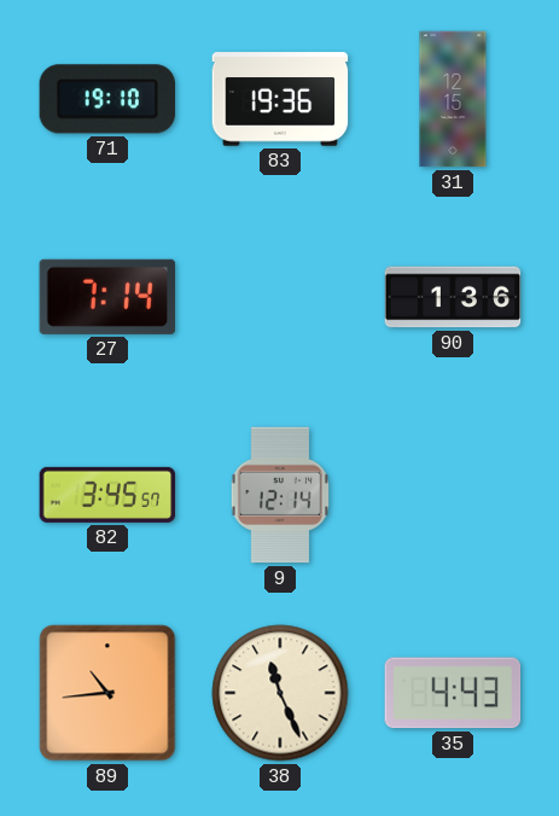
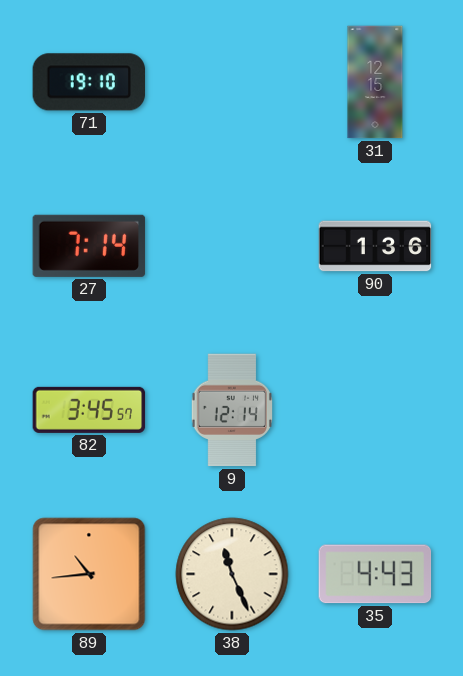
83: 19:36 -> none
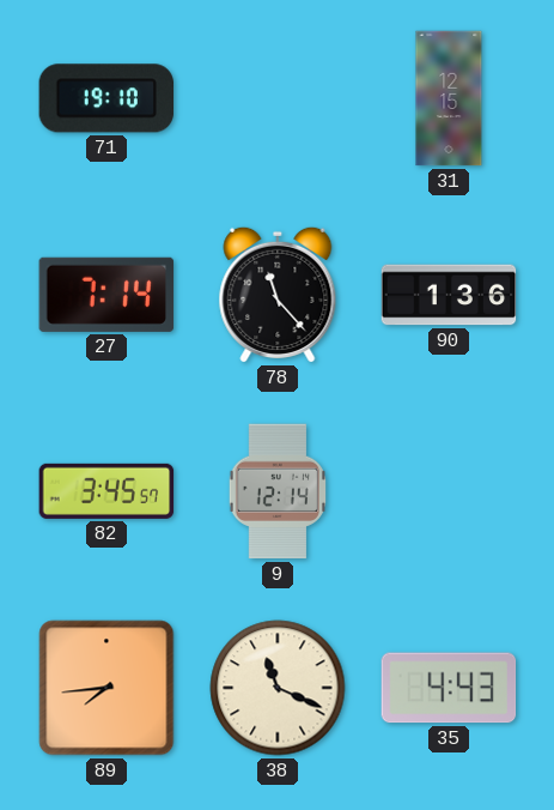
78: none -> 11:23
89: 10:44 -> 7:44
38: 11:26 -> 11:19
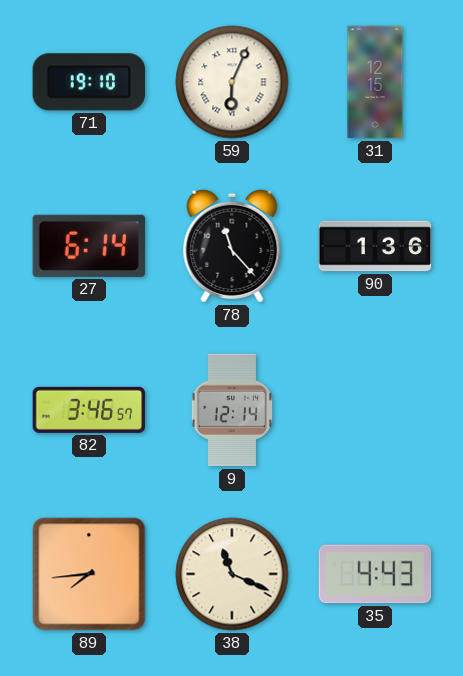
59: none -> 6:04
27: 7:14 -> 6:14
82: 3:45 -> 3:46
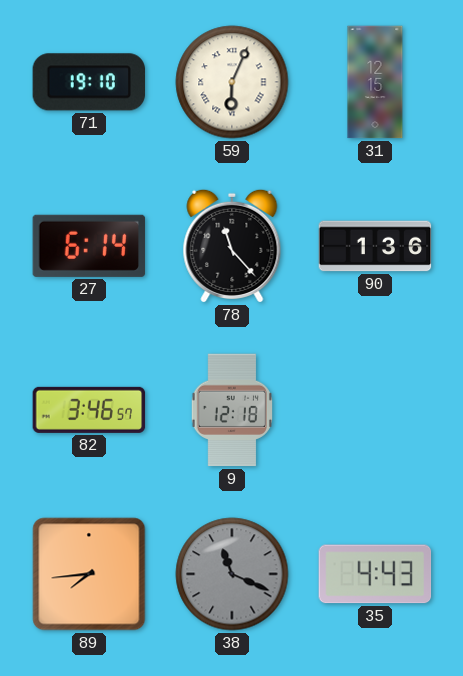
9: 12:14 -> 12:18
38 dial: cream -> grey
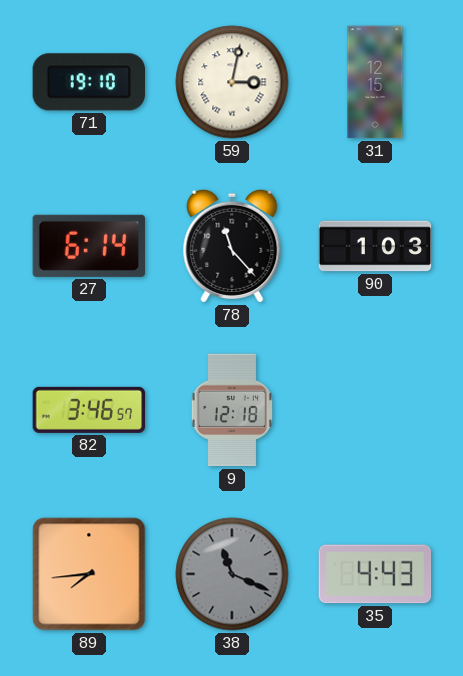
59: 6:04 -> 3:02
90: 1:36 -> 1:03
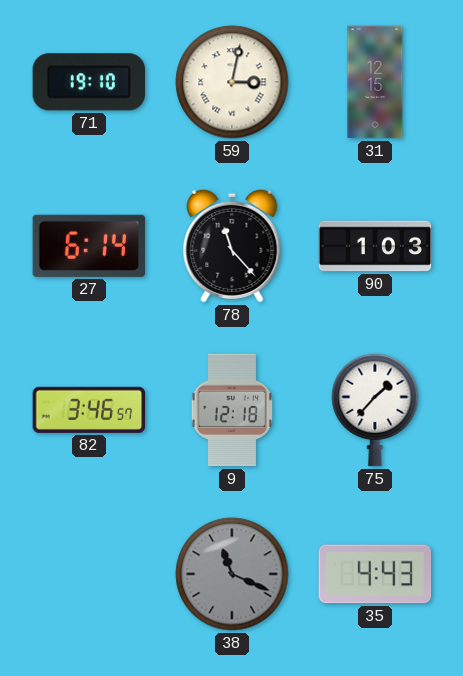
75: none -> 1:37
89: 7:44 -> none
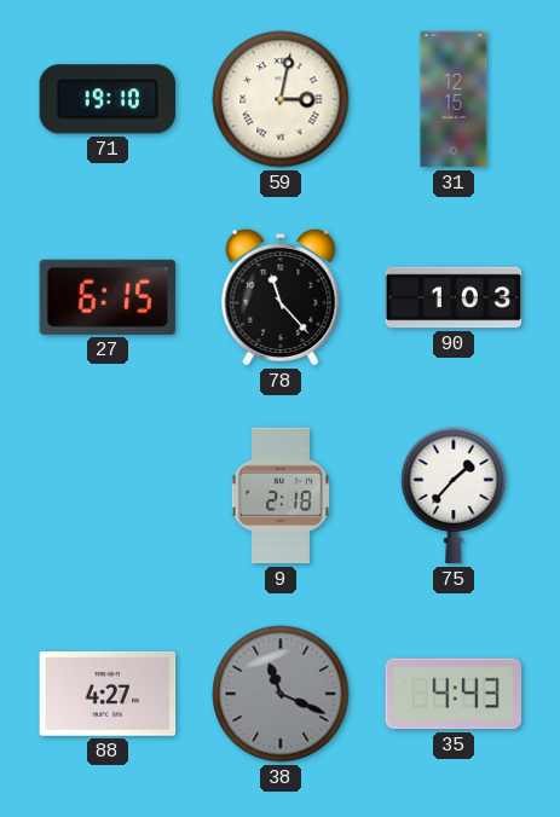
27: 6:14 -> 6:15
82: 3:46 -> none
9: 12:18 -> 2:18
88: none -> 4:27
